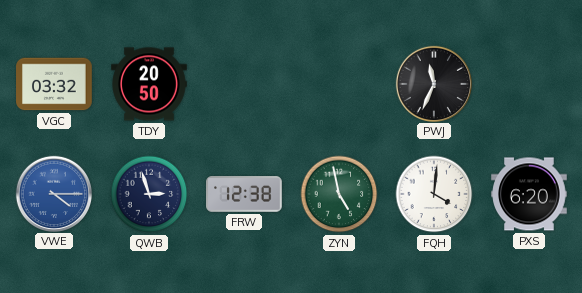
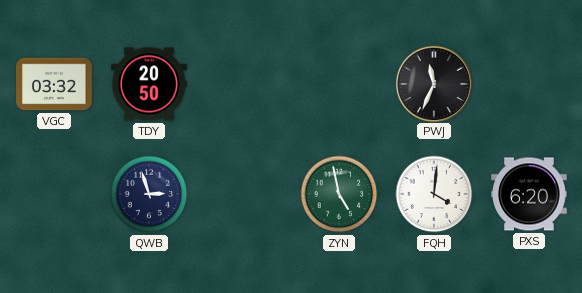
VWE: 4:15 -> none
FRW: 12:38 -> none
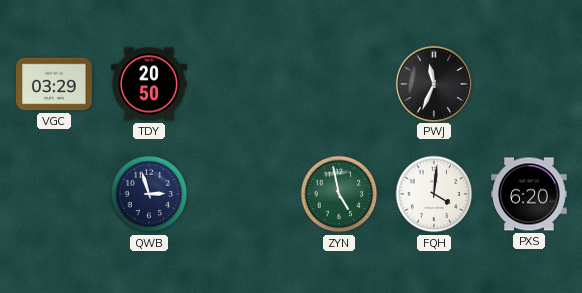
VGC: 03:32 -> 03:29
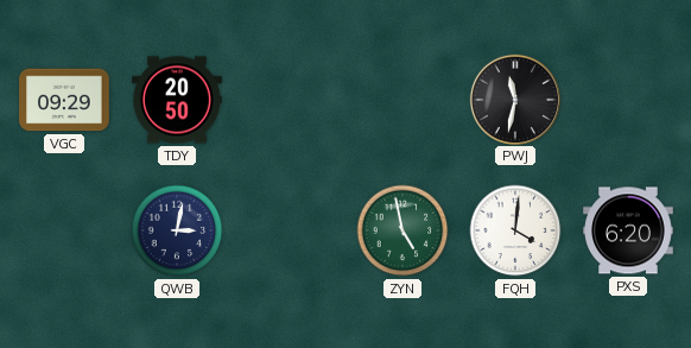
VGC: 03:29 -> 09:29
PWJ: 11:34 -> 11:32
QWB: 2:57 -> 3:02
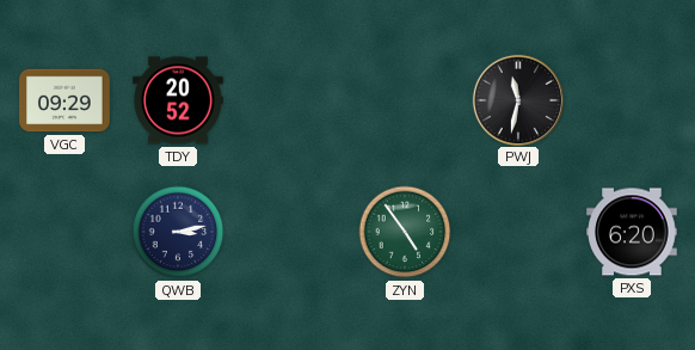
TDY: 20:50 -> 20:52
QWB: 3:02 -> 3:13
ZYN: 4:58 -> 4:54
FQH: 4:01 -> none
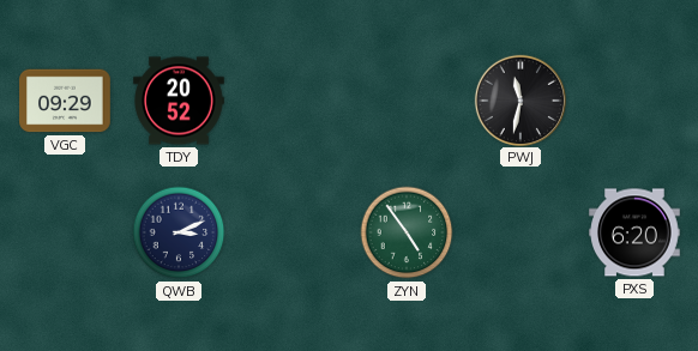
QWB: 3:13 -> 3:11
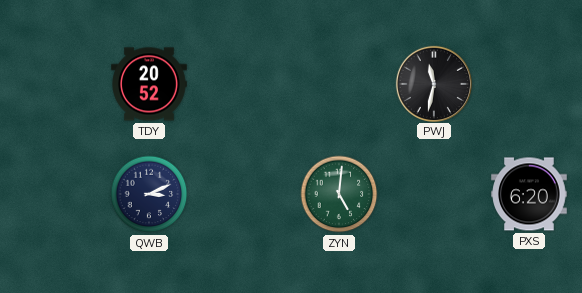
VGC: 09:29 -> none
ZYN: 4:54 -> 5:01
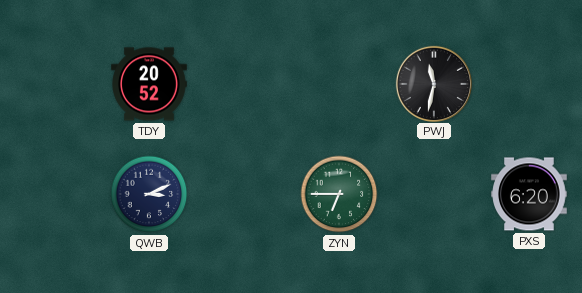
ZYN: 5:01 -> 6:45
